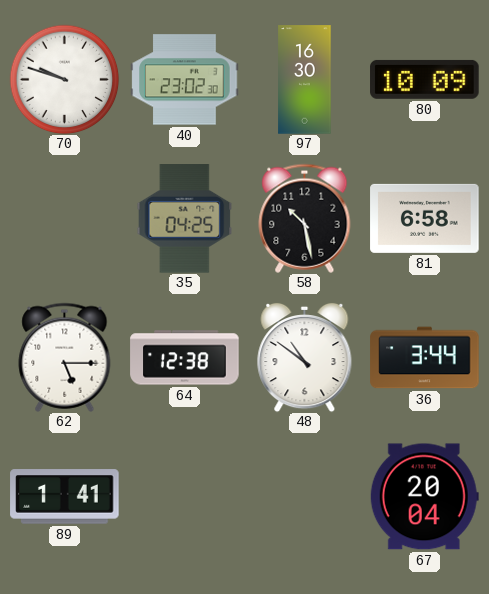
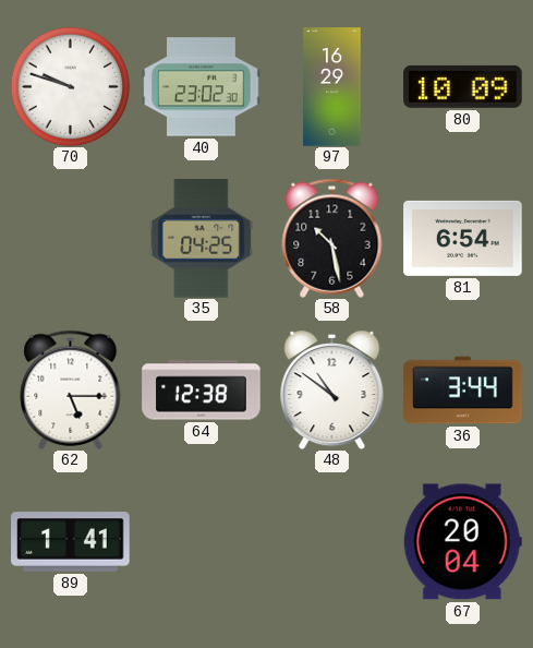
97: 16:30 -> 16:29
81: 6:58 -> 6:54
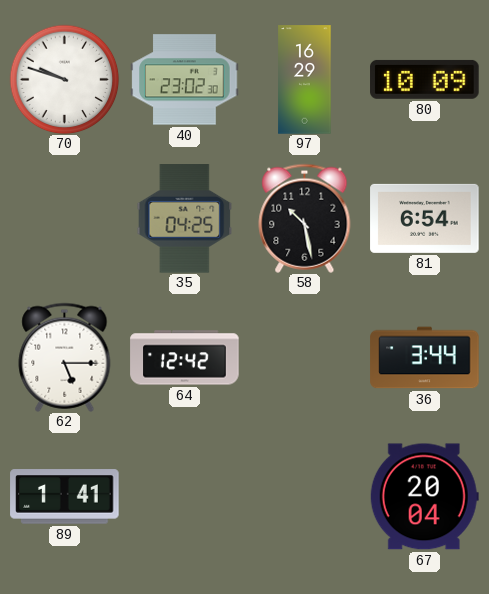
64: 12:38 -> 12:42
48: 10:51 -> none
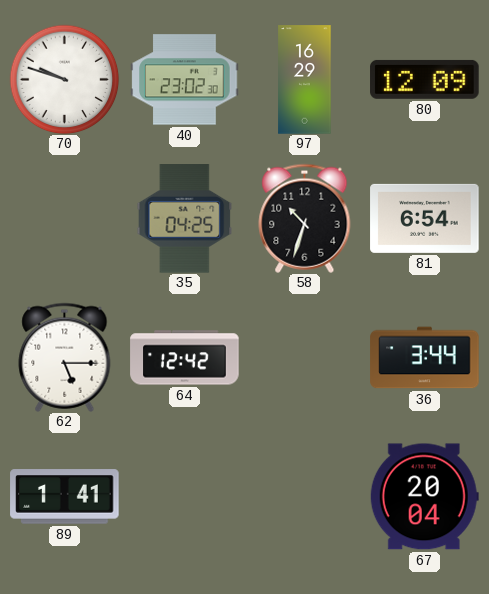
80: 10:09 -> 12:09
58: 10:28 -> 10:33
